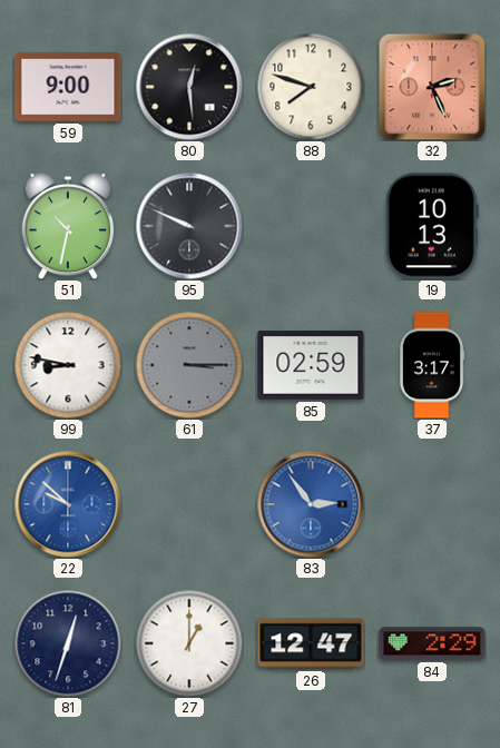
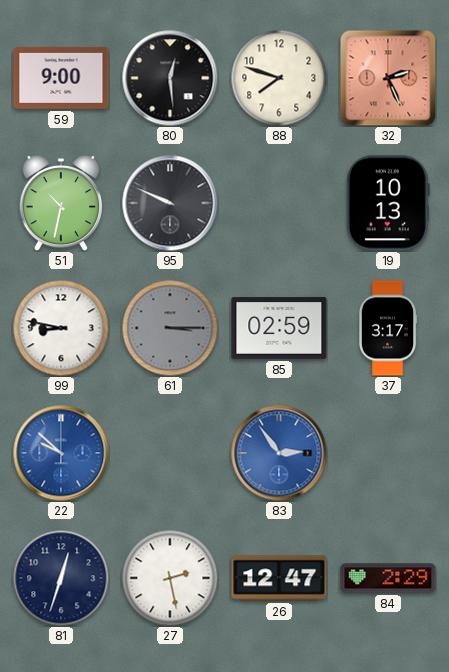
27: 1:00 -> 2:28
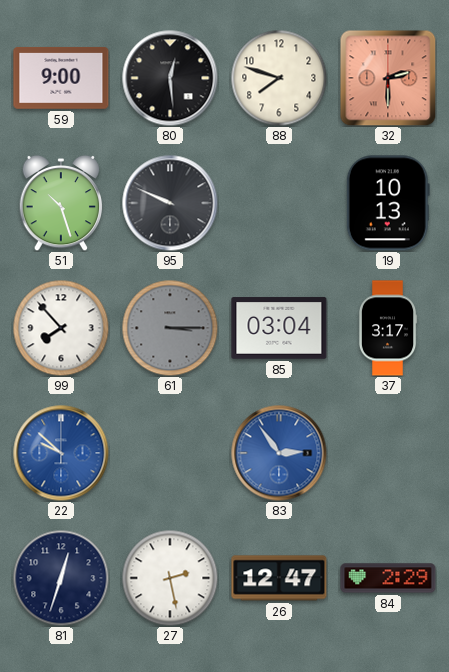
32: 2:26 -> 2:30
51: 10:32 -> 10:27
99: 8:47 -> 7:53
85: 02:59 -> 03:04
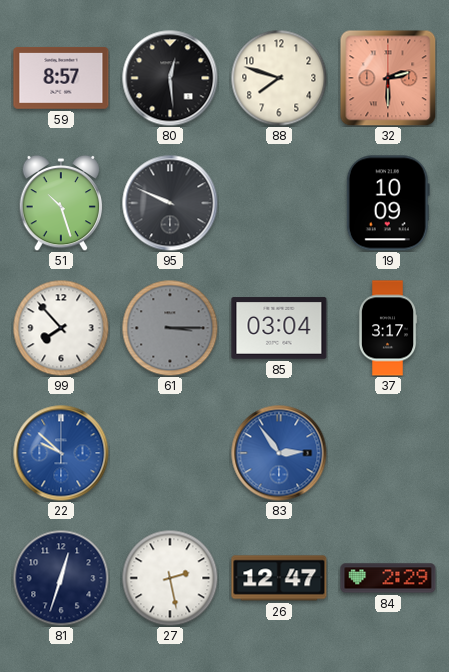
59: 9:00 -> 8:57
19: 10:13 -> 10:09
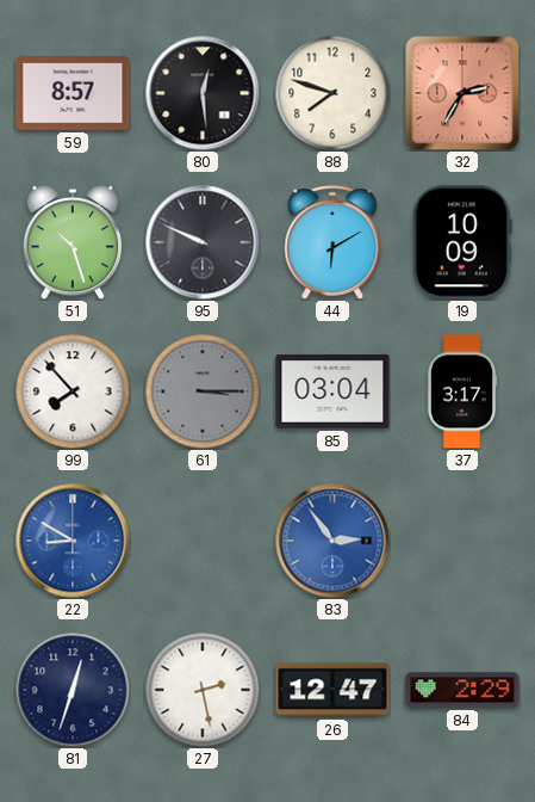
32: 2:30 -> 2:35
44: none -> 6:10
22: 9:52 -> 8:50
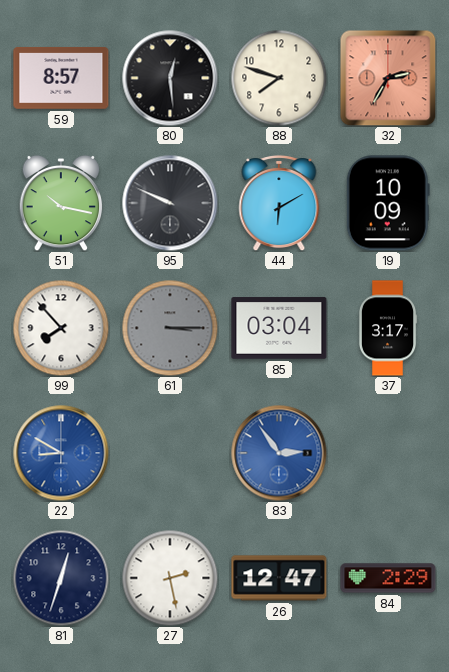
51: 10:27 -> 10:17
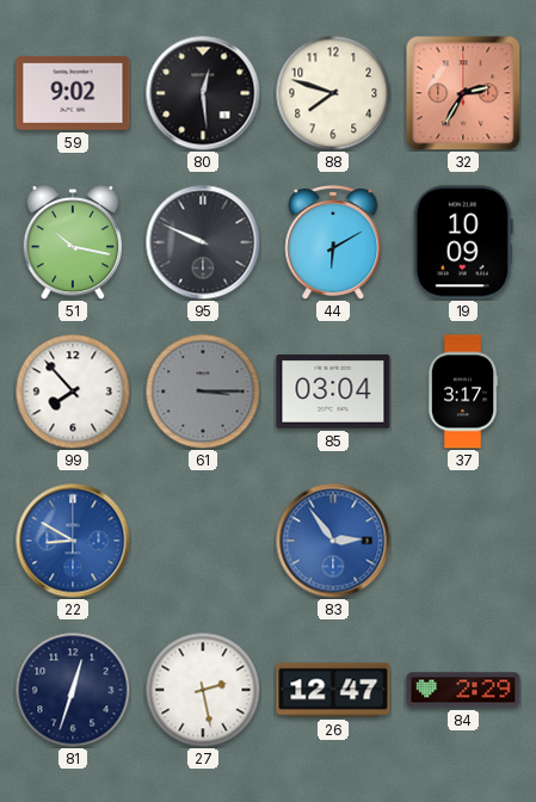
59: 8:57 -> 9:02
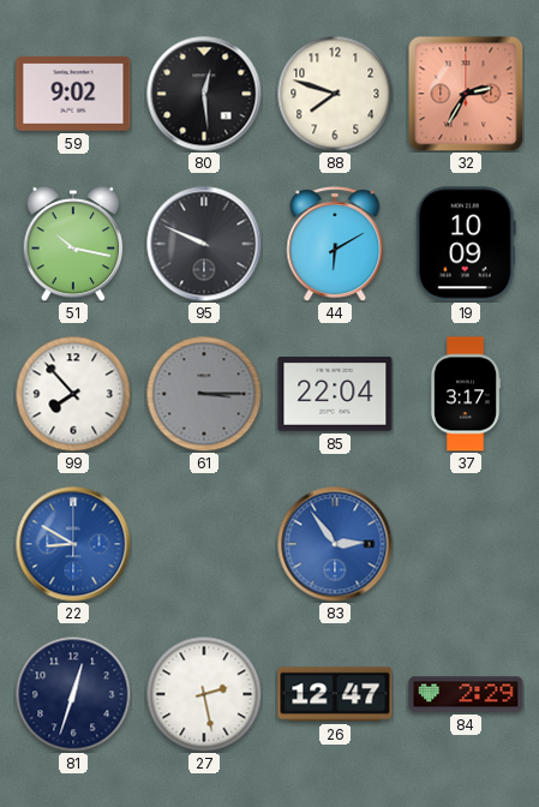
85: 03:04 -> 22:04
